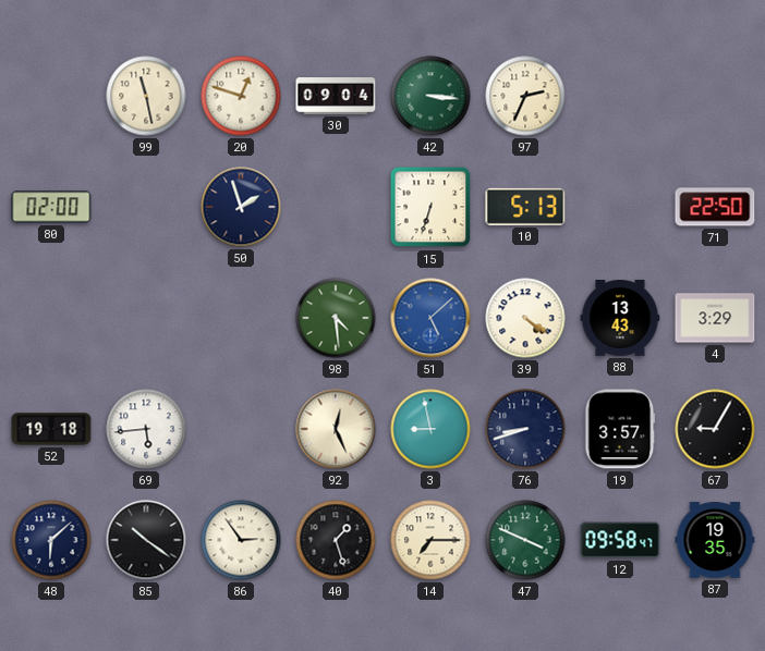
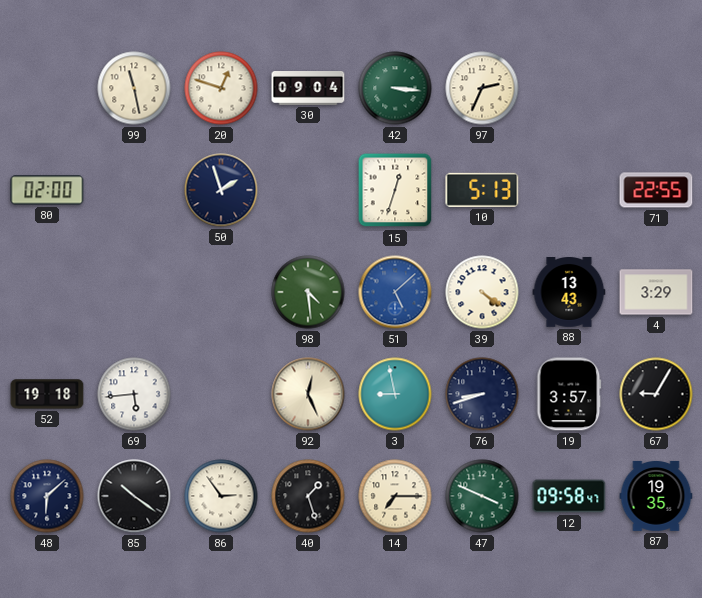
15: 6:33 -> 12:33
71: 22:50 -> 22:55
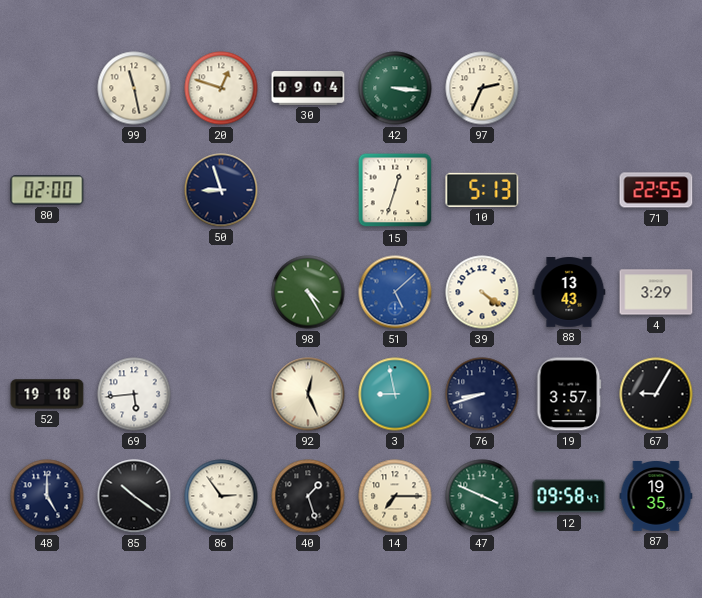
50: 1:57 -> 8:57
98: 4:29 -> 4:25
48: 6:08 -> 5:00
